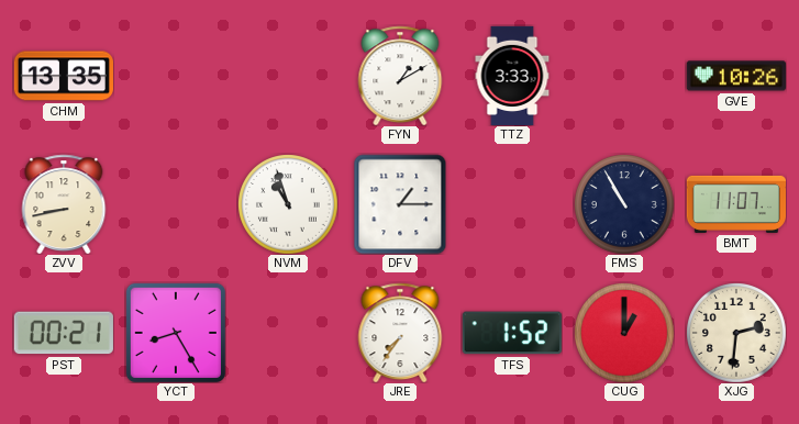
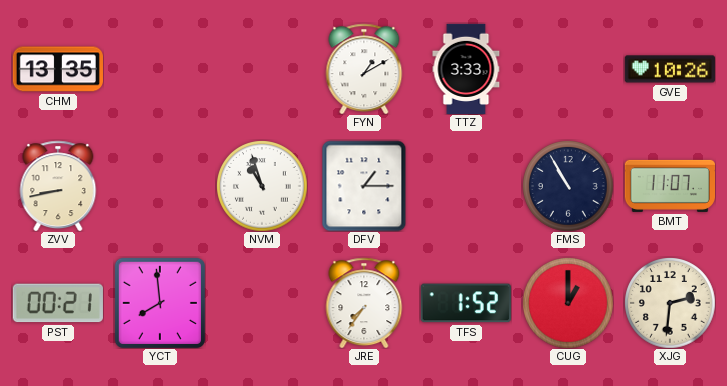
YCT: 8:25 -> 7:59
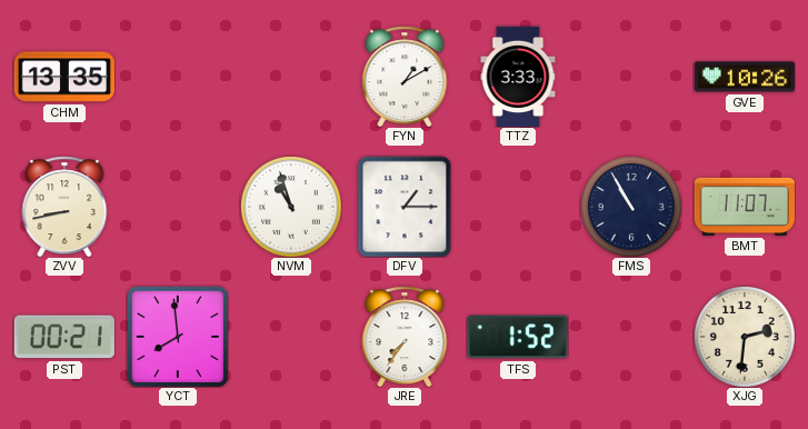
CUG: 1:00 -> none
